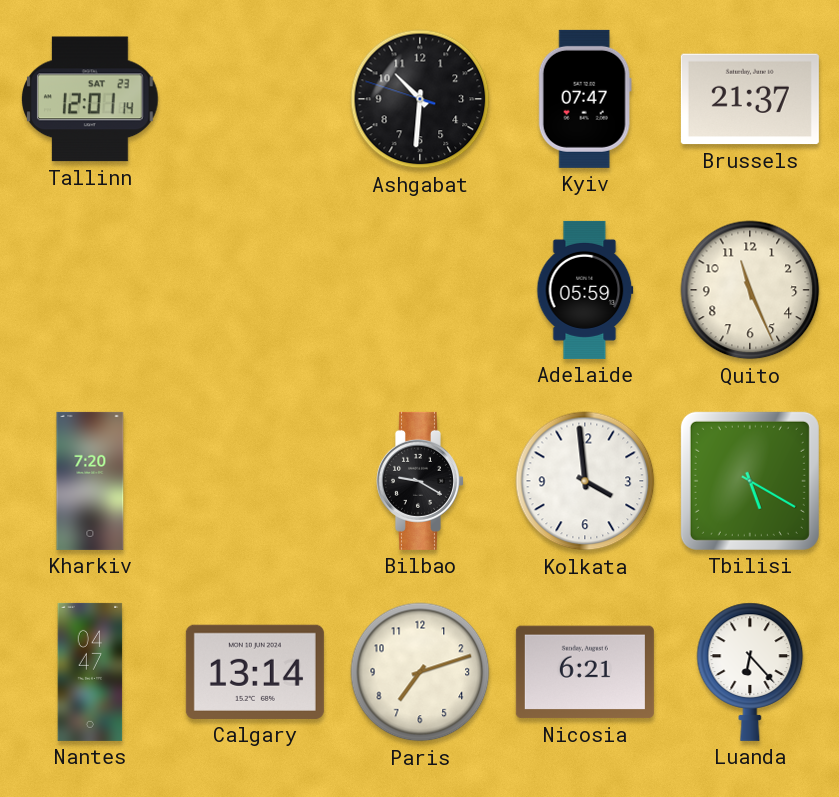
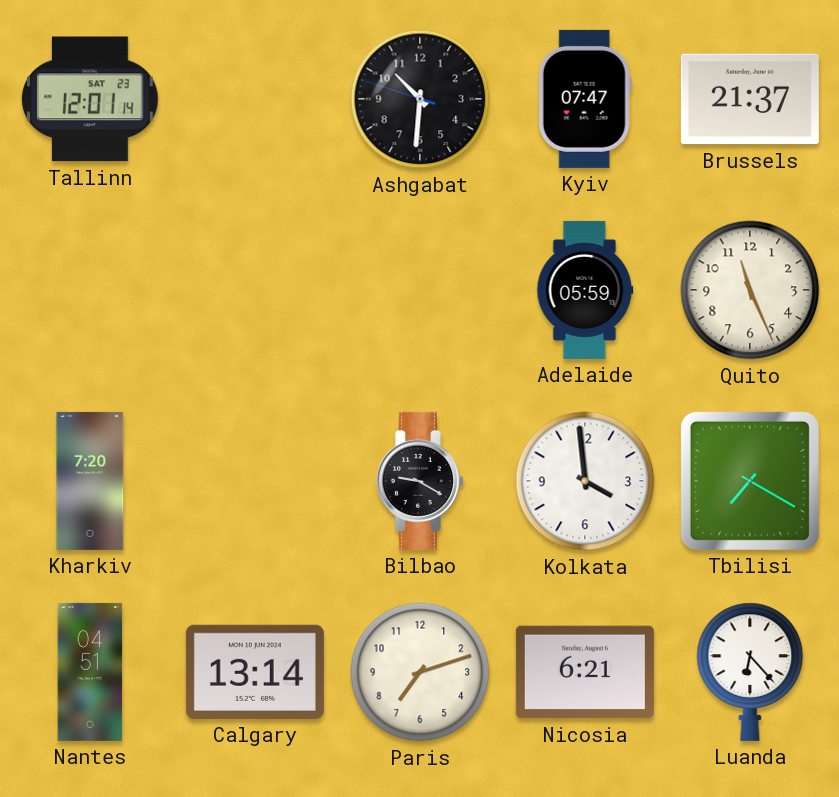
Tbilisi: 5:20 -> 7:20
Nantes: 04:47 -> 04:51
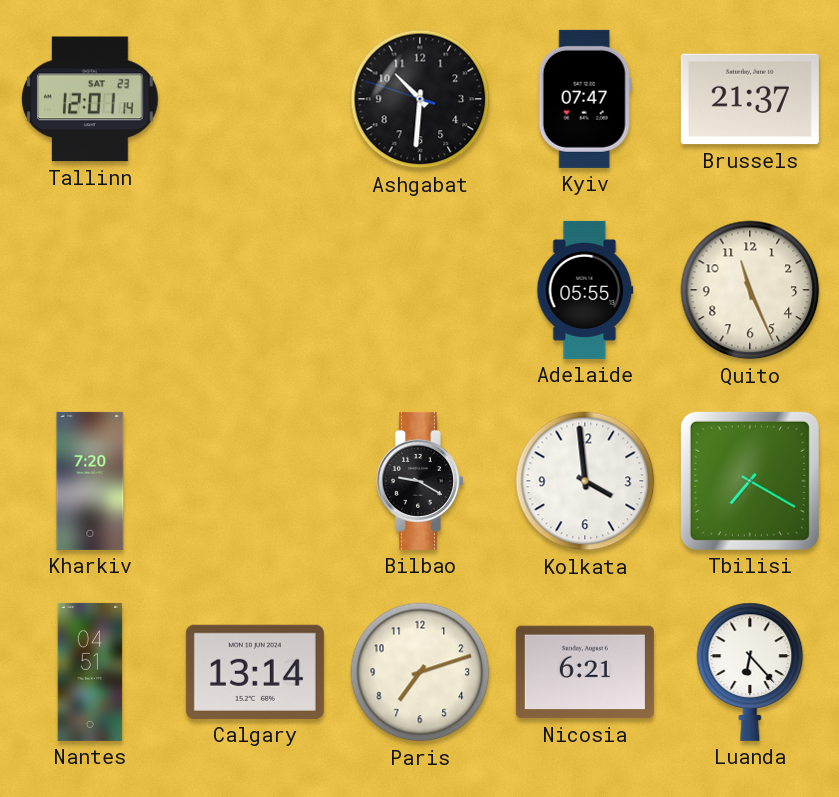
Adelaide: 05:59 -> 05:55
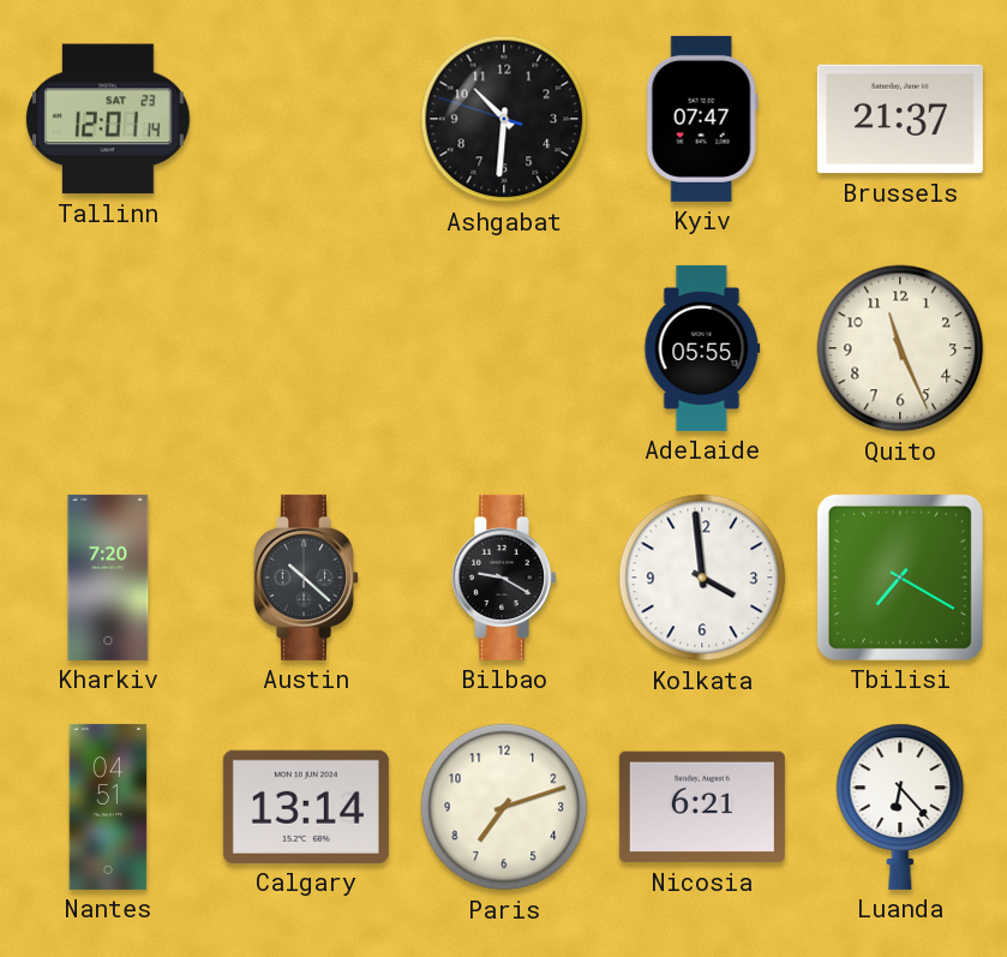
Austin: none -> 10:22
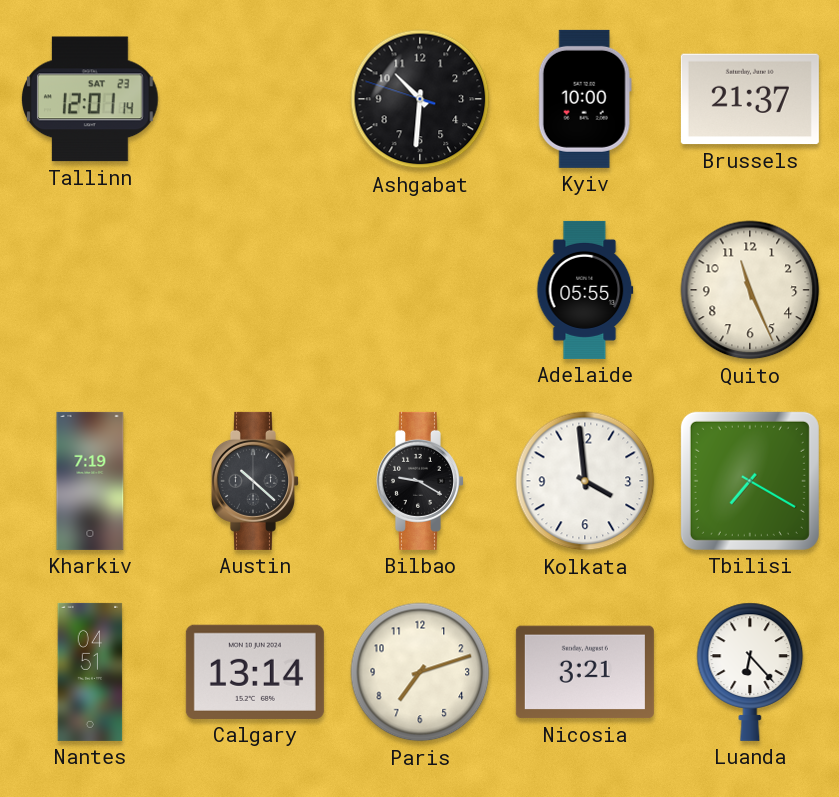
Kyiv: 07:47 -> 10:00
Kharkiv: 7:20 -> 7:19
Nicosia: 6:21 -> 3:21
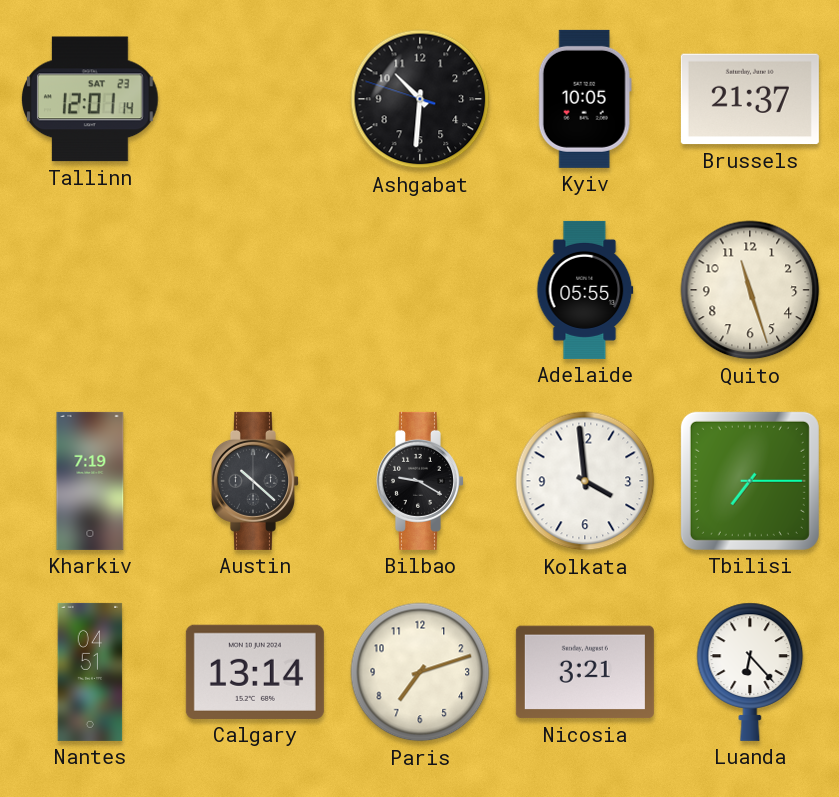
Kyiv: 10:00 -> 10:05
Quito: 11:26 -> 11:27
Tbilisi: 7:20 -> 7:15
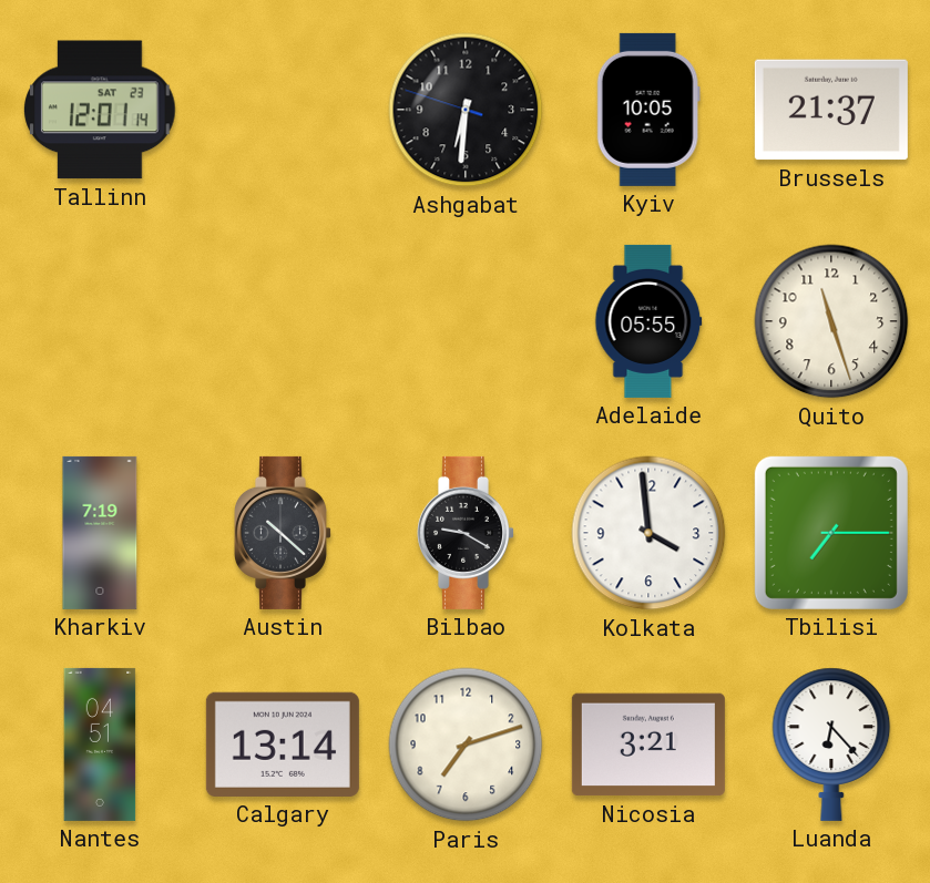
Ashgabat: 10:30 -> 6:30
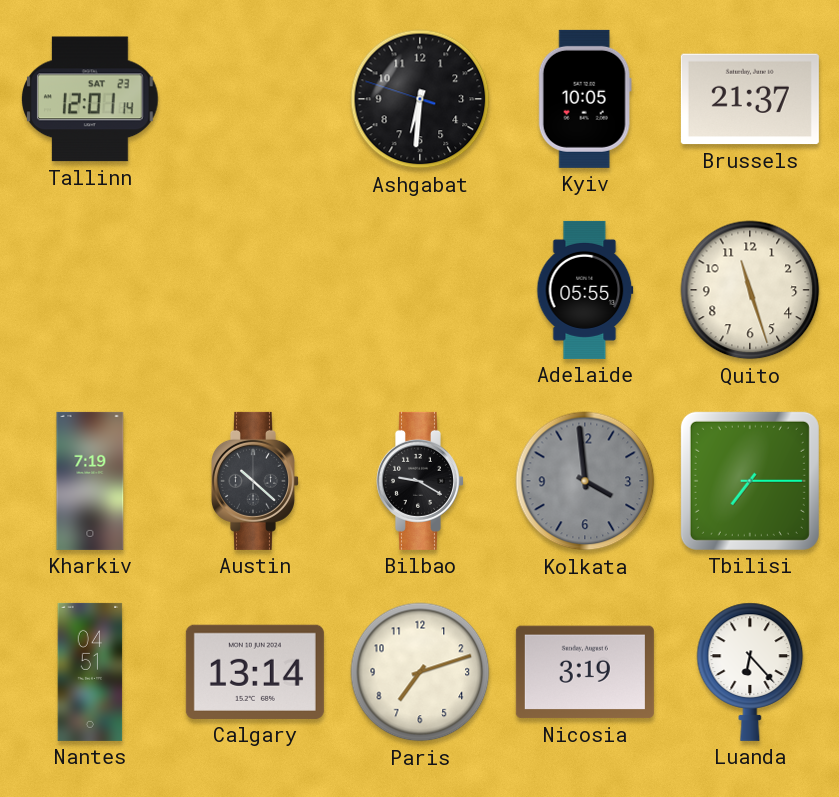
Kolkata dial: white -> grey
Nicosia: 3:21 -> 3:19
